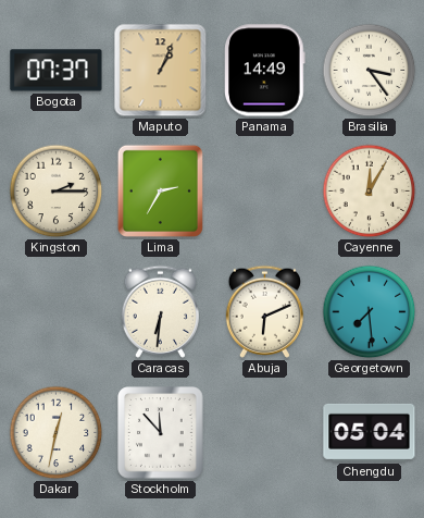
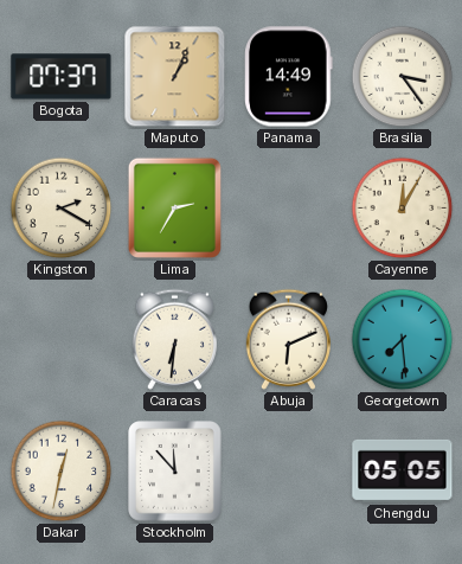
Kingston: 2:15 -> 2:20
Chengdu: 05:04 -> 05:05
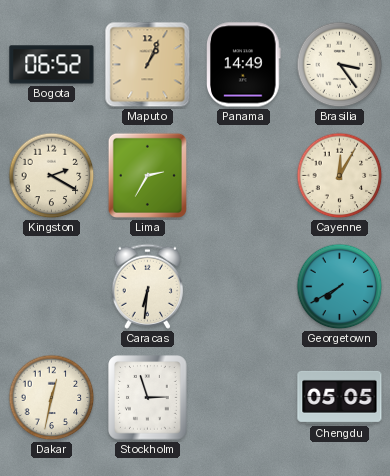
Bogota: 07:37 -> 06:52
Abuja: 6:11 -> none
Georgetown: 7:29 -> 7:40
Stockholm: 11:53 -> 2:57
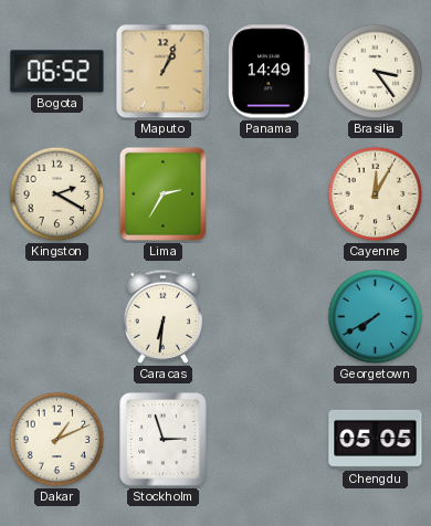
Dakar: 12:32 -> 1:11
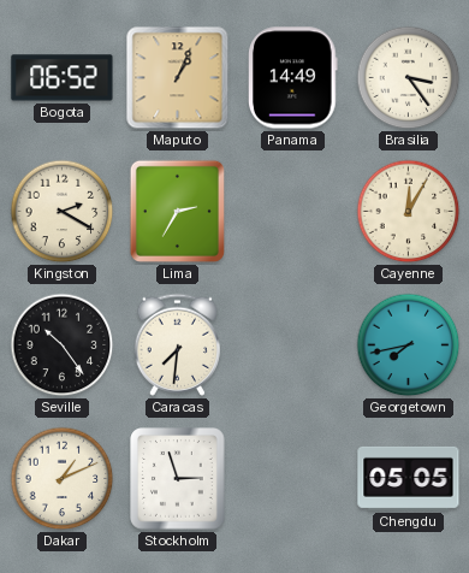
Seville: none -> 10:24
Caracas: 6:31 -> 7:31
Georgetown: 7:40 -> 7:43
